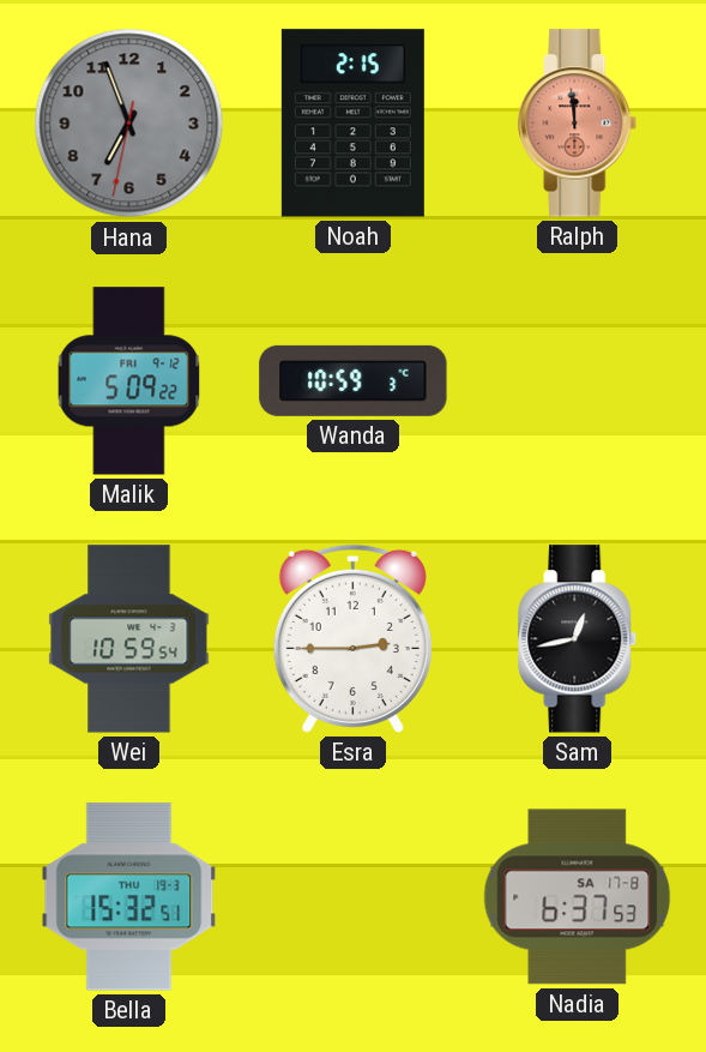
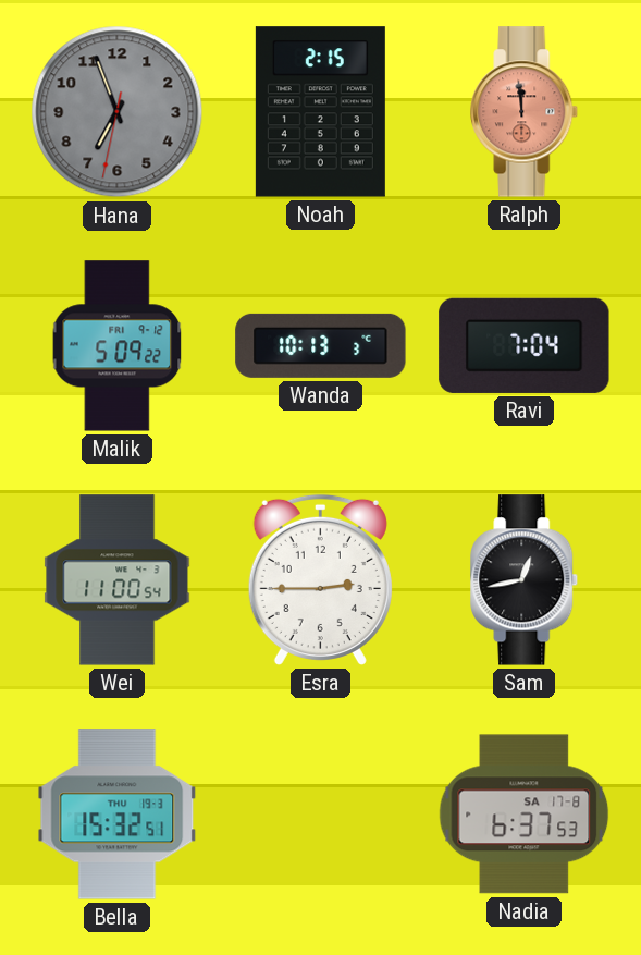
Wanda: 10:59 -> 10:13
Ravi: none -> 7:04
Wei: 10:59 -> 11:00
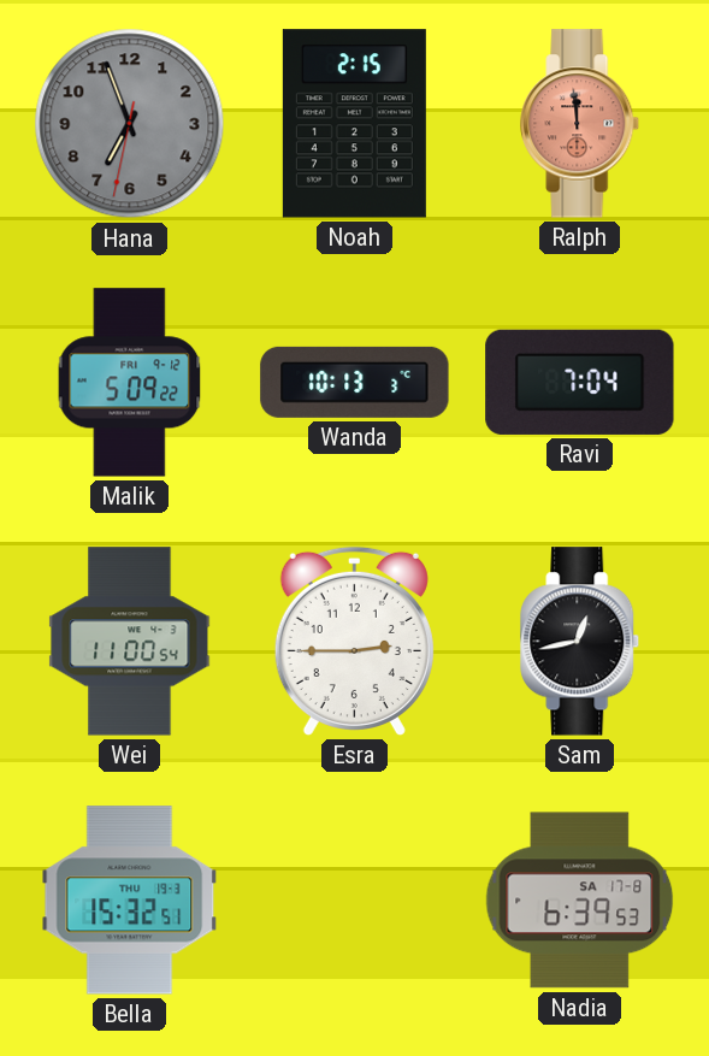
Nadia: 6:37 -> 6:39
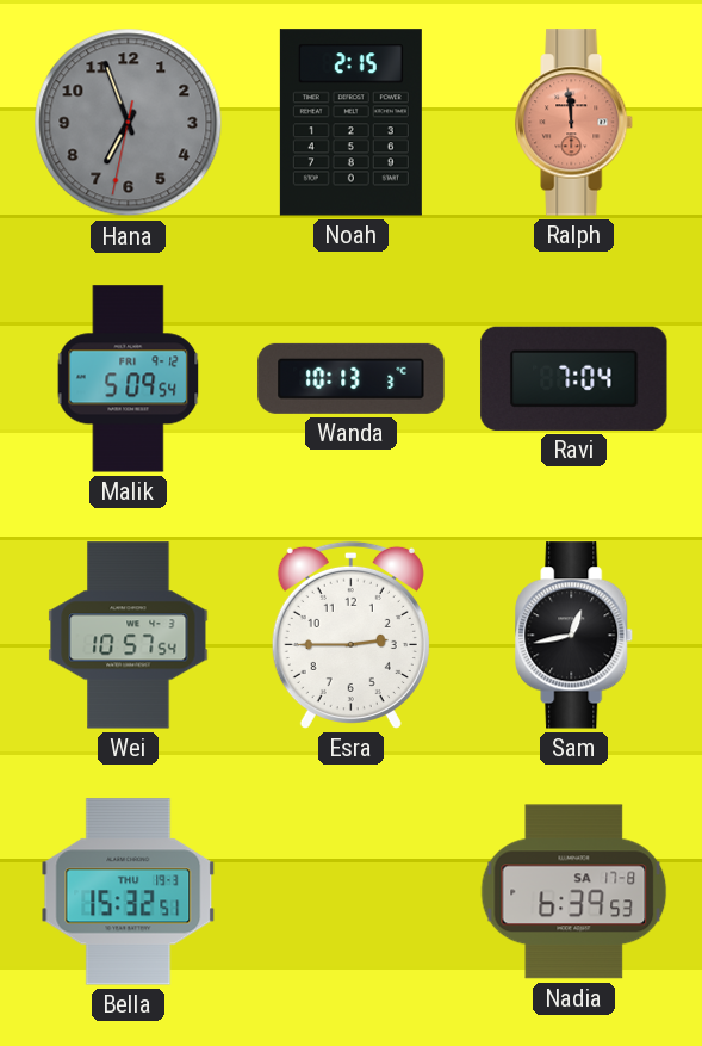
Malik: 5:09:22 -> 5:09:54
Wei: 11:00 -> 10:57
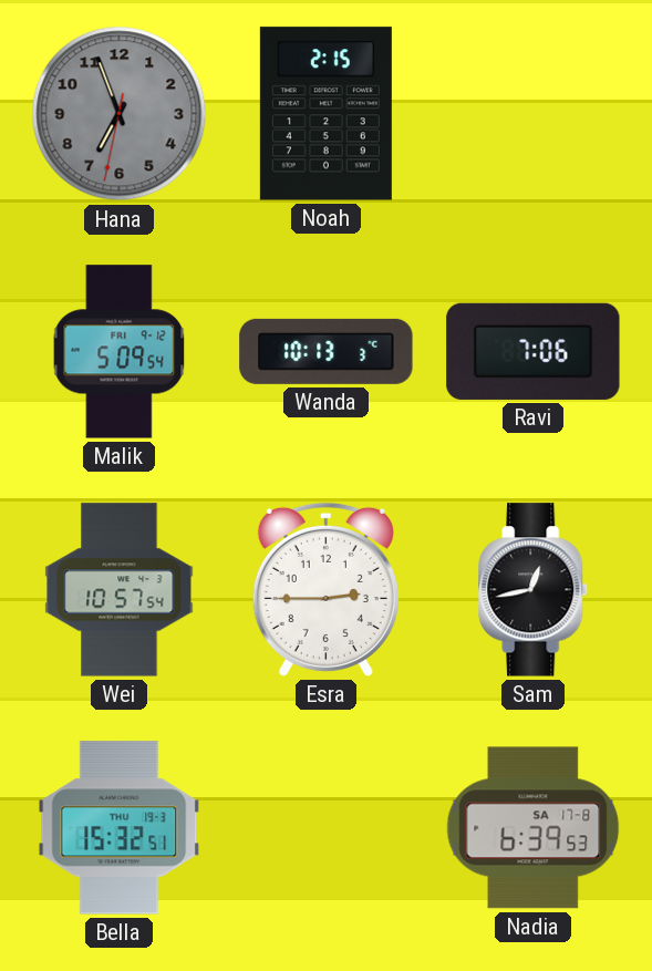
Ralph: 11:59 -> none
Ravi: 7:04 -> 7:06
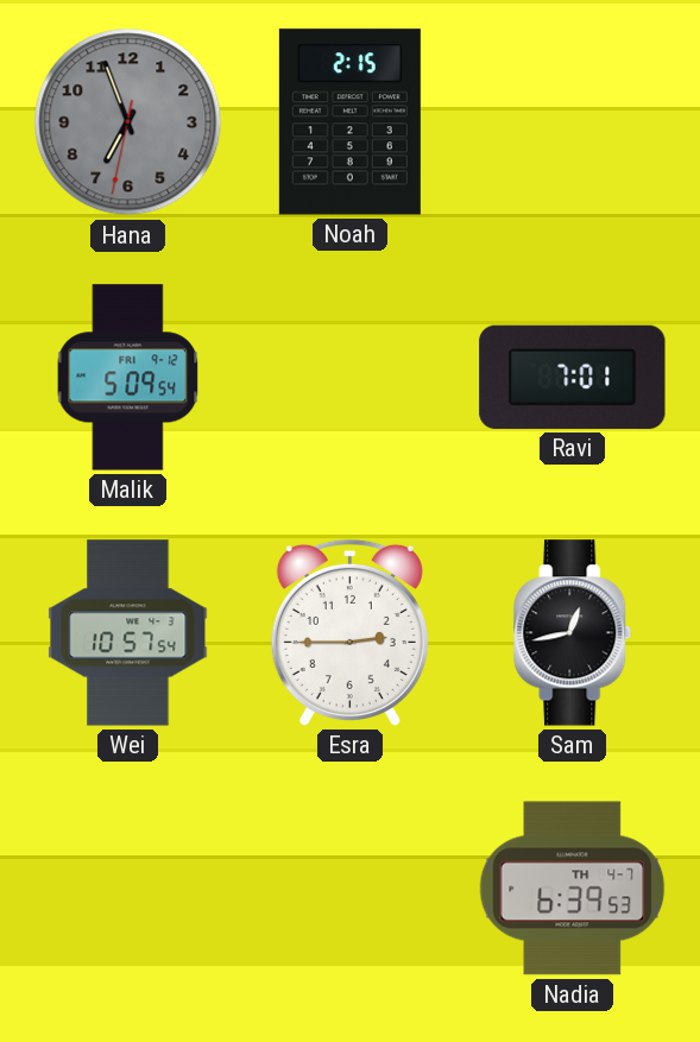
Wanda: 10:13 -> none
Ravi: 7:06 -> 7:01
Bella: 15:32 -> none
Nadia date: SA 17-8 -> TH 4-7
